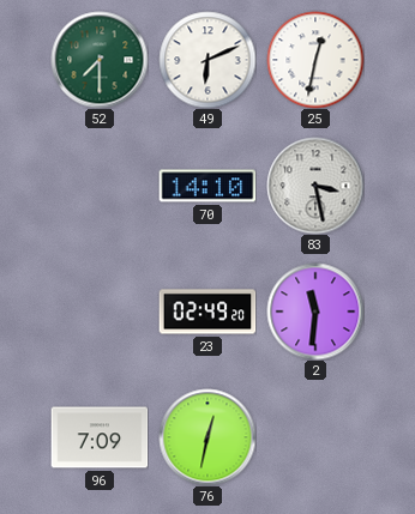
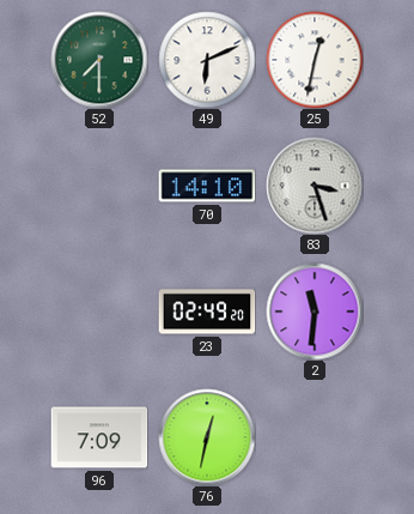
83: 3:28 -> 3:27
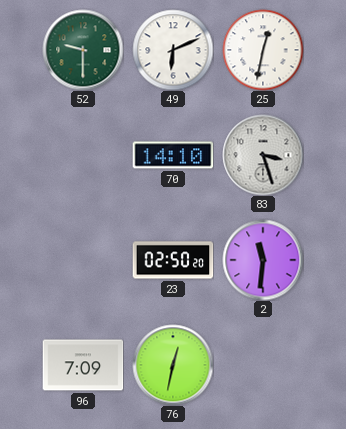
52: 7:30 -> 9:30
23: 02:49 -> 02:50
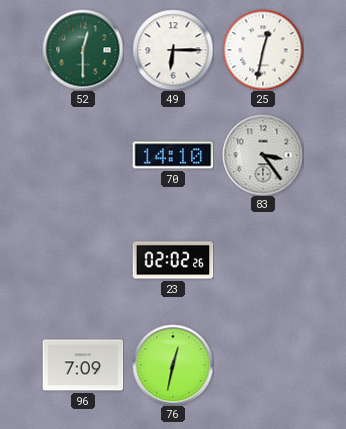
52: 9:30 -> 12:30
49: 6:11 -> 6:15
83: 3:27 -> 3:24
23: 02:50 -> 02:02
2: 11:31 -> none
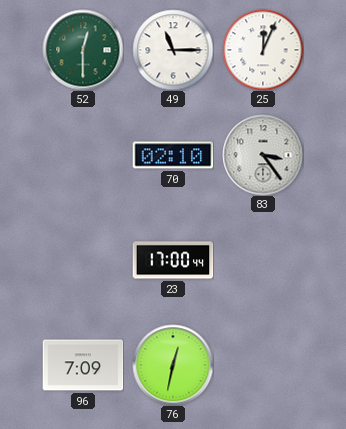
49: 6:15 -> 11:15
25: 12:32 -> 12:04
70: 14:10 -> 02:10
23: 02:02 -> 17:00
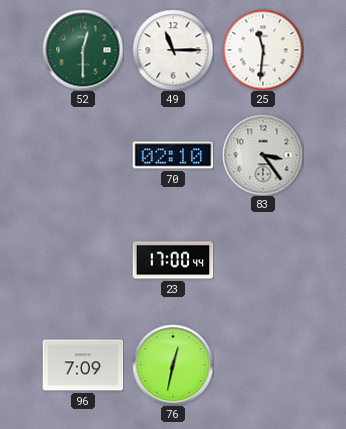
25: 12:04 -> 11:31
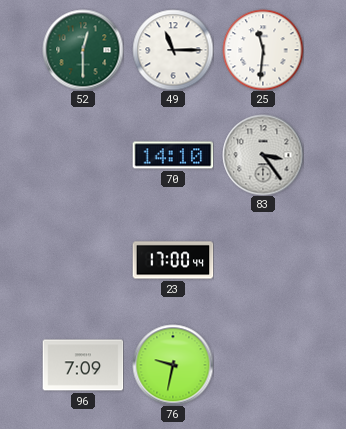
70: 02:10 -> 14:10
76: 12:32 -> 9:32
